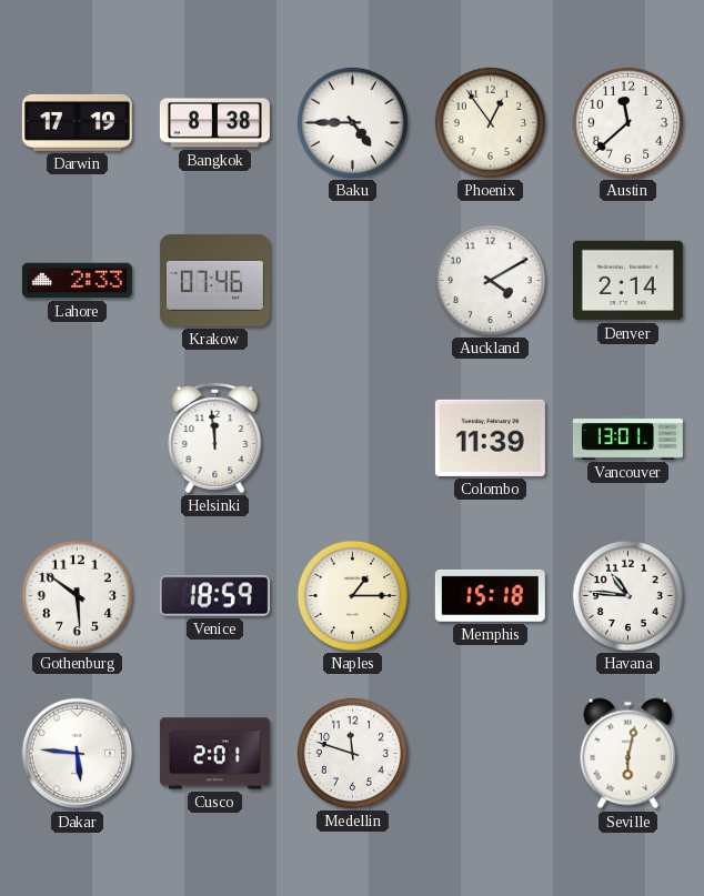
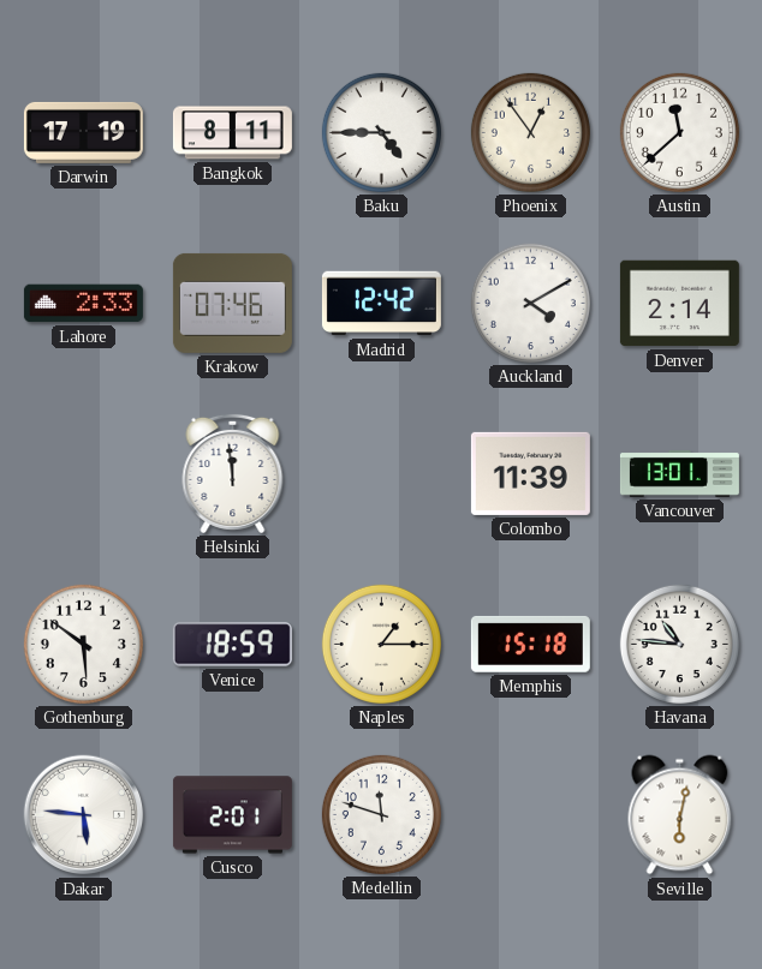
Bangkok: 8:38 -> 8:11
Madrid: none -> 12:42
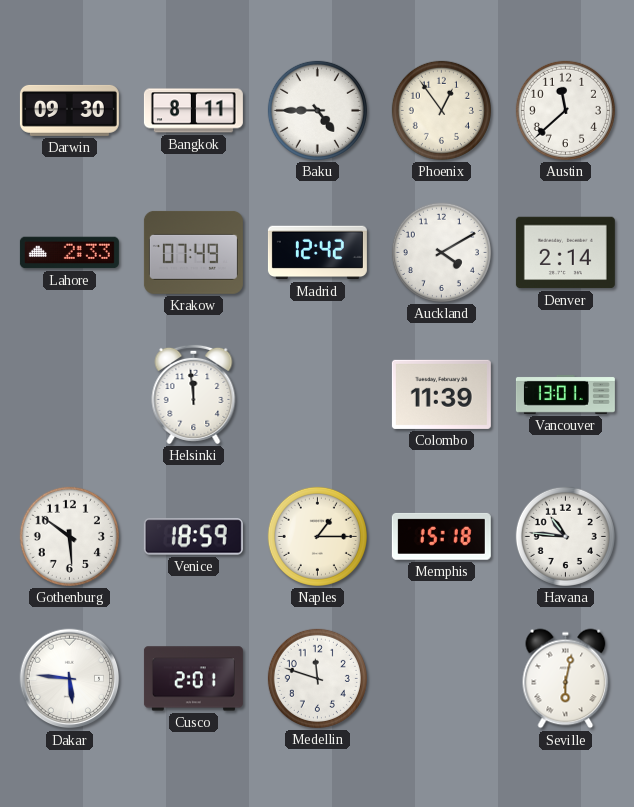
Darwin: 17:19 -> 09:30
Krakow: 07:46 -> 07:49
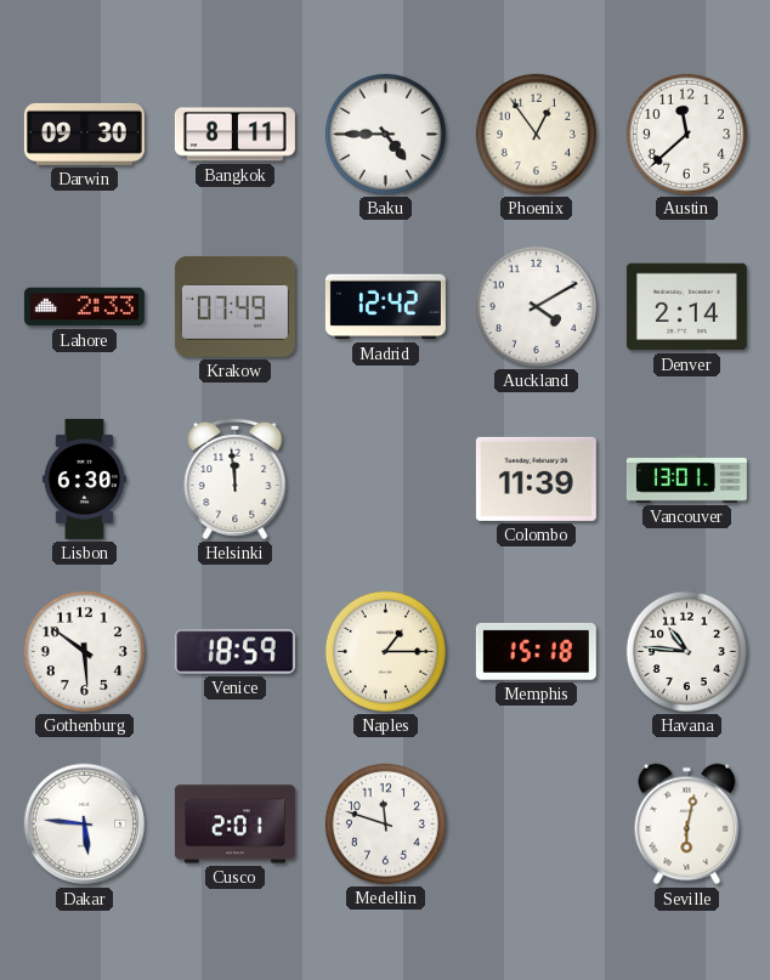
Lisbon: none -> 6:30
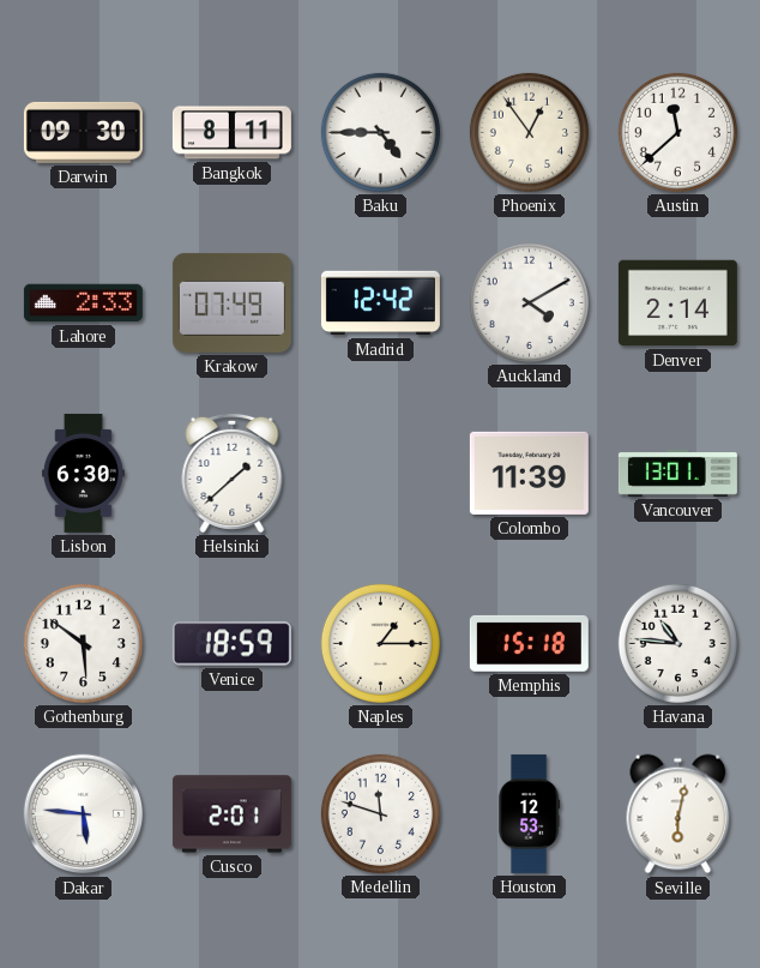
Helsinki: 11:59 -> 1:38
Houston: none -> 12:53
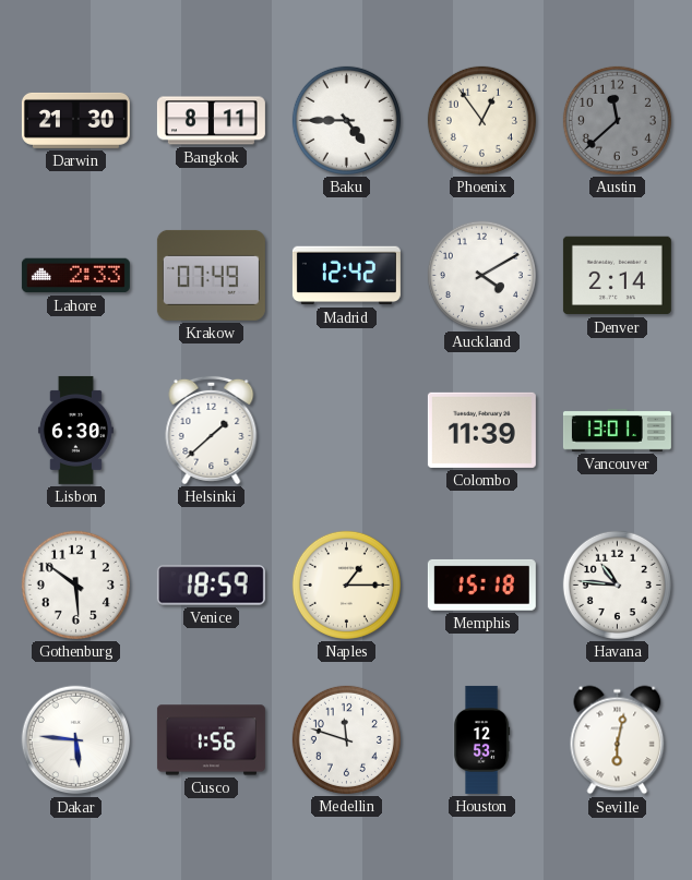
Darwin: 09:30 -> 21:30
Austin dial: white -> grey
Cusco: 2:01 -> 1:56
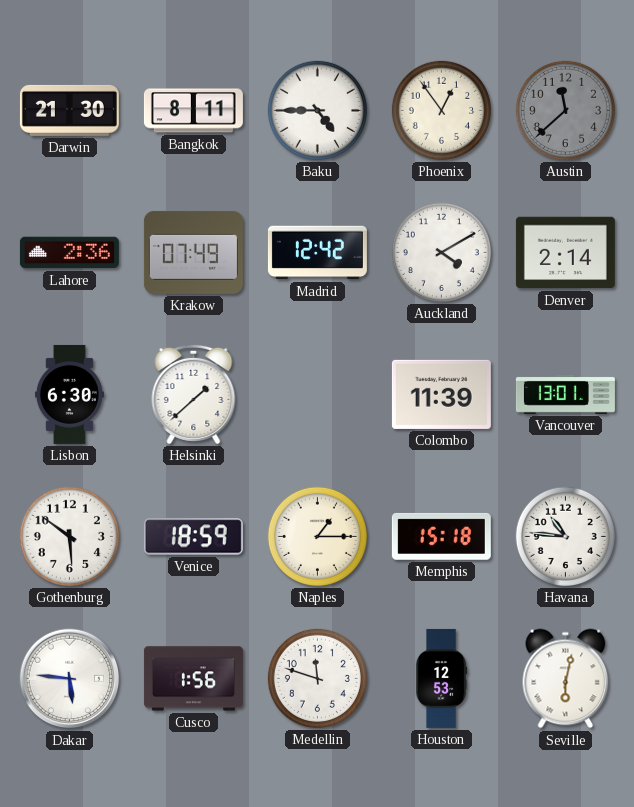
Lahore: 2:33 -> 2:36
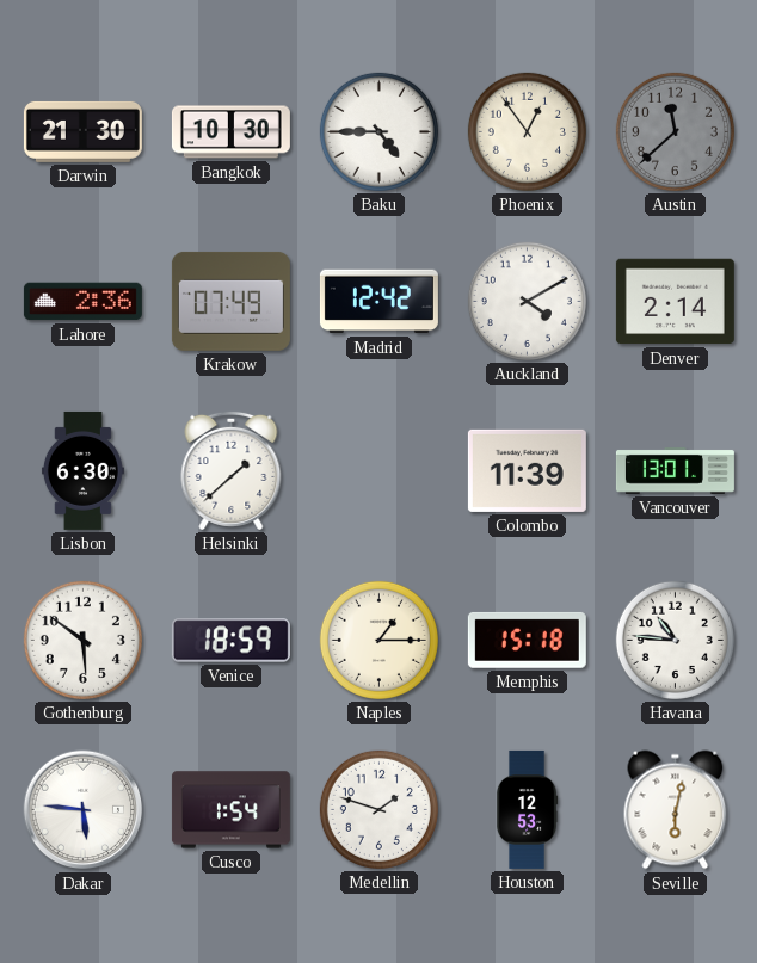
Bangkok: 8:11 -> 10:30
Cusco: 1:56 -> 1:54
Medellin: 11:48 -> 1:48
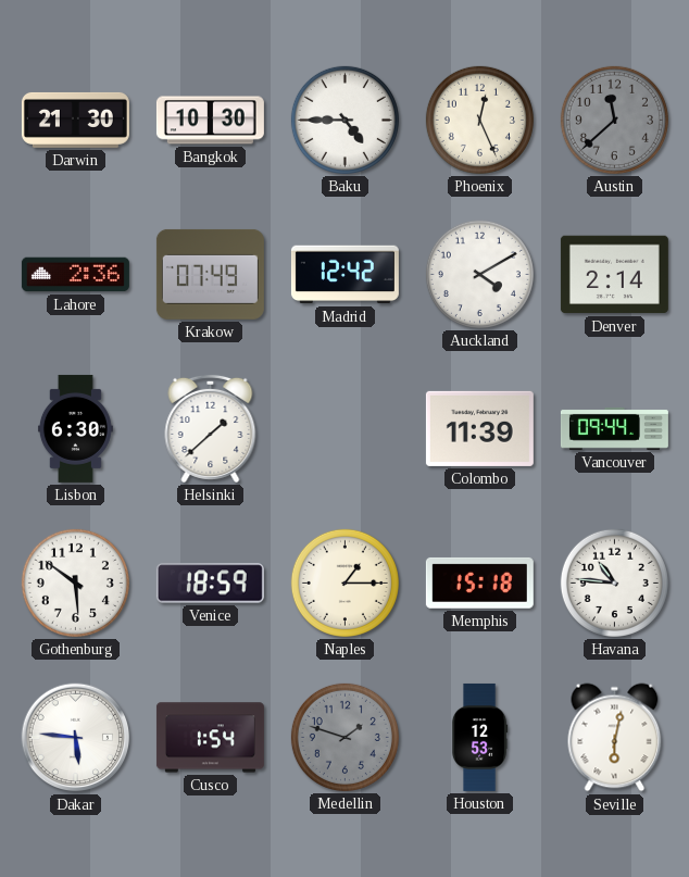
Phoenix: 12:54 -> 12:26
Vancouver: 13:01 -> 09:44
Medellin dial: white -> grey
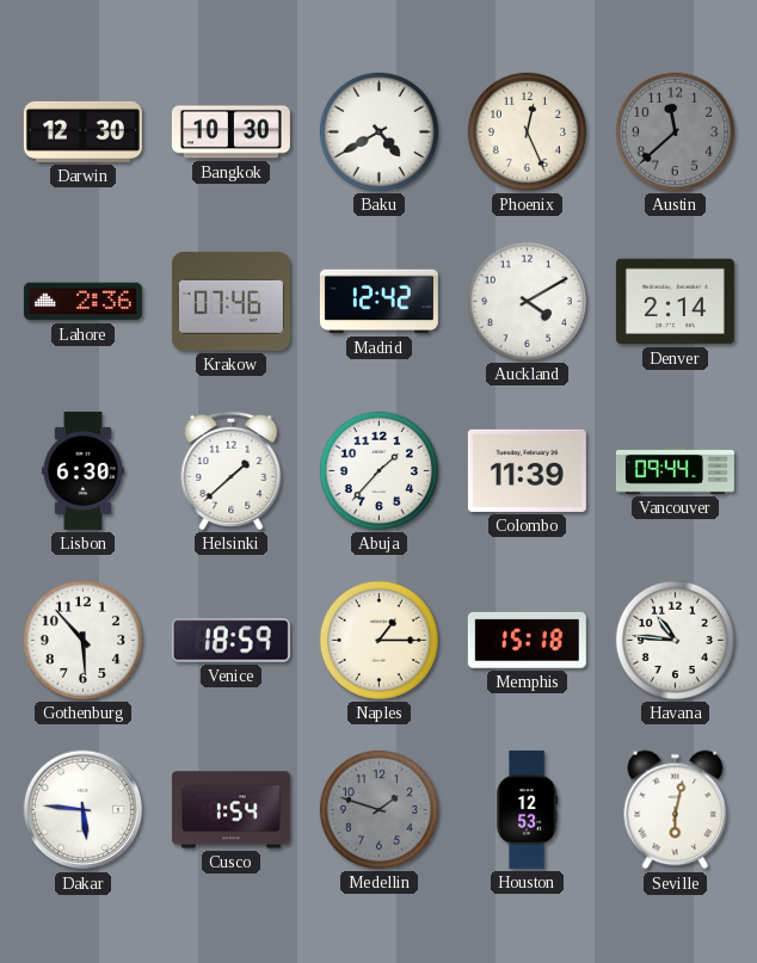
Darwin: 21:30 -> 12:30
Baku: 4:45 -> 4:40
Krakow: 07:49 -> 07:46
Abuja: none -> 1:37
Gothenburg: 5:51 -> 5:53
